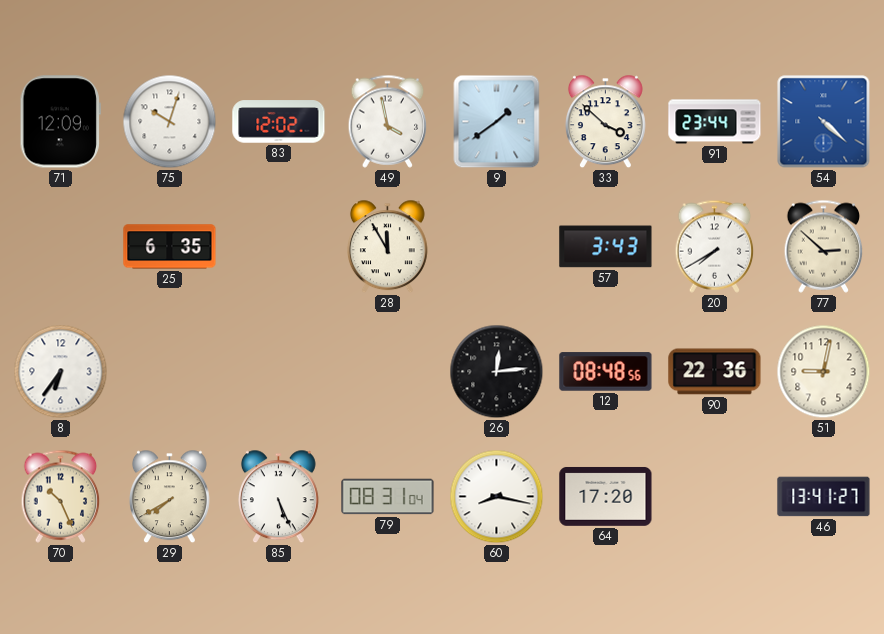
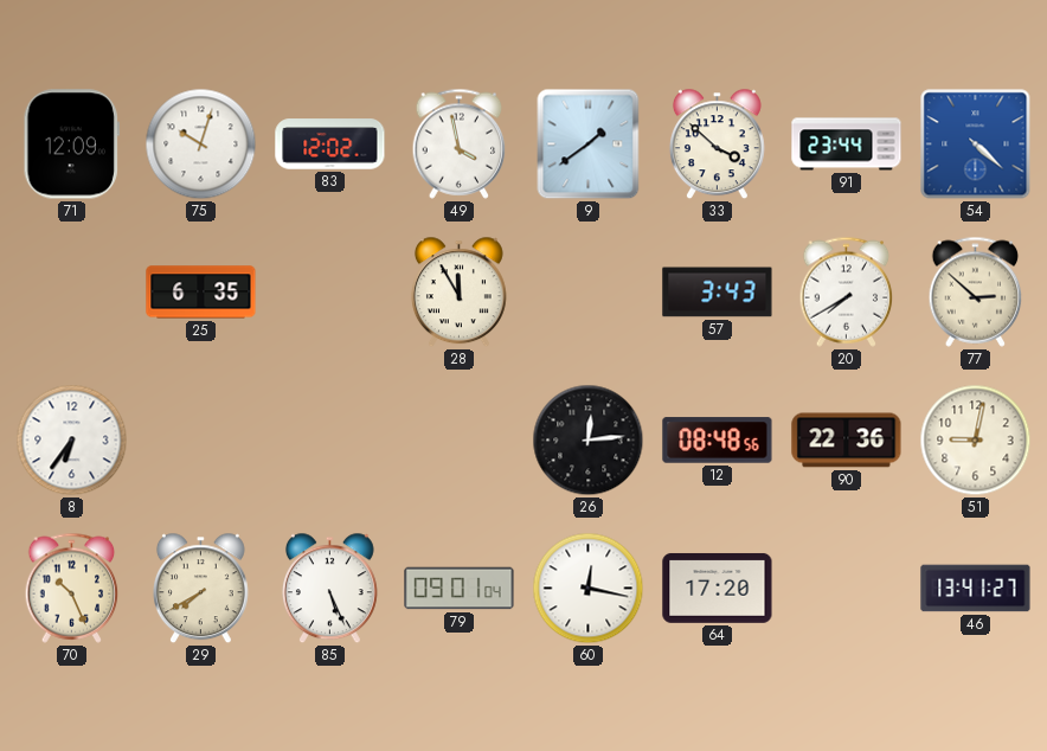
79: 08:31 -> 09:01
60: 8:17 -> 12:17
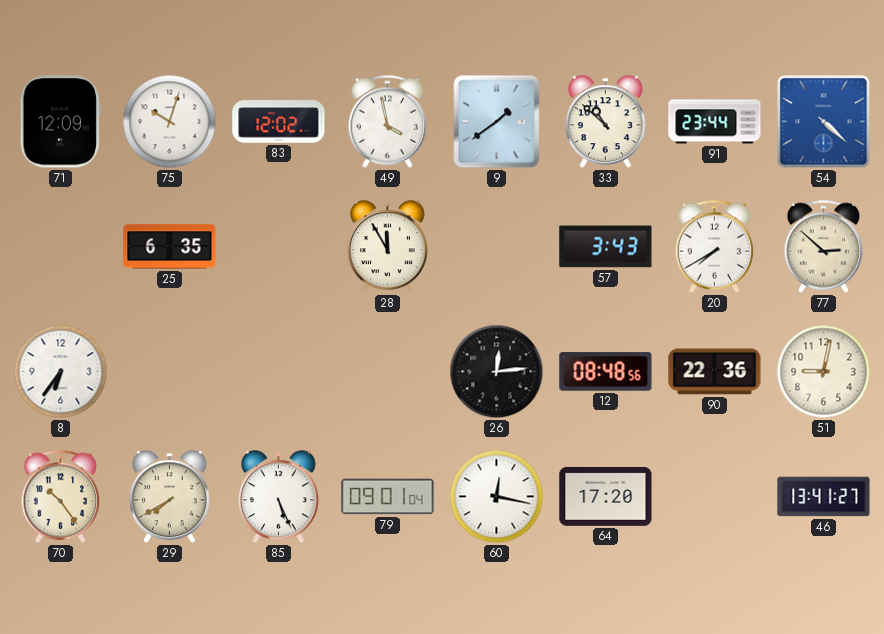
33: 3:52 -> 10:52
70: 10:26 -> 10:24
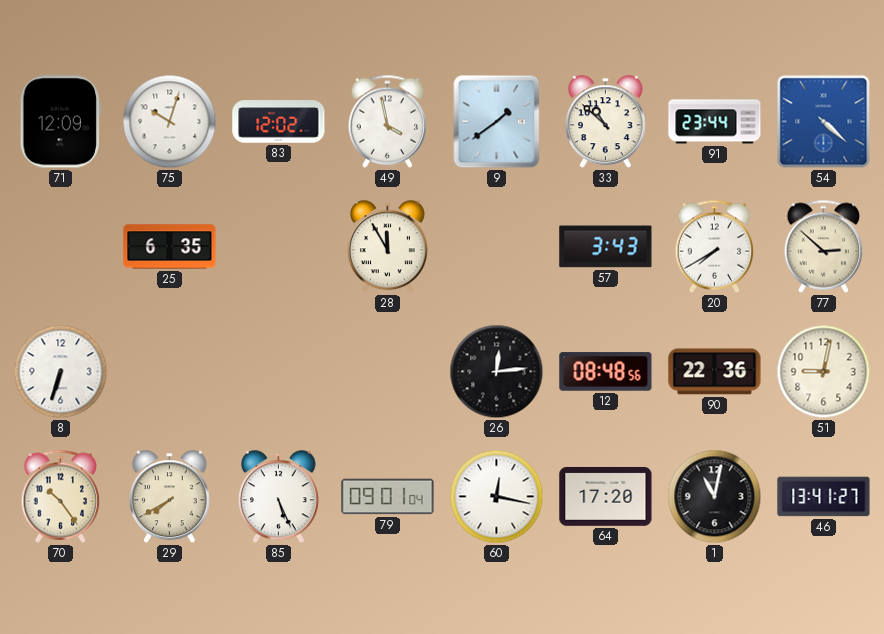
8: 6:36 -> 6:33
1: none -> 11:02
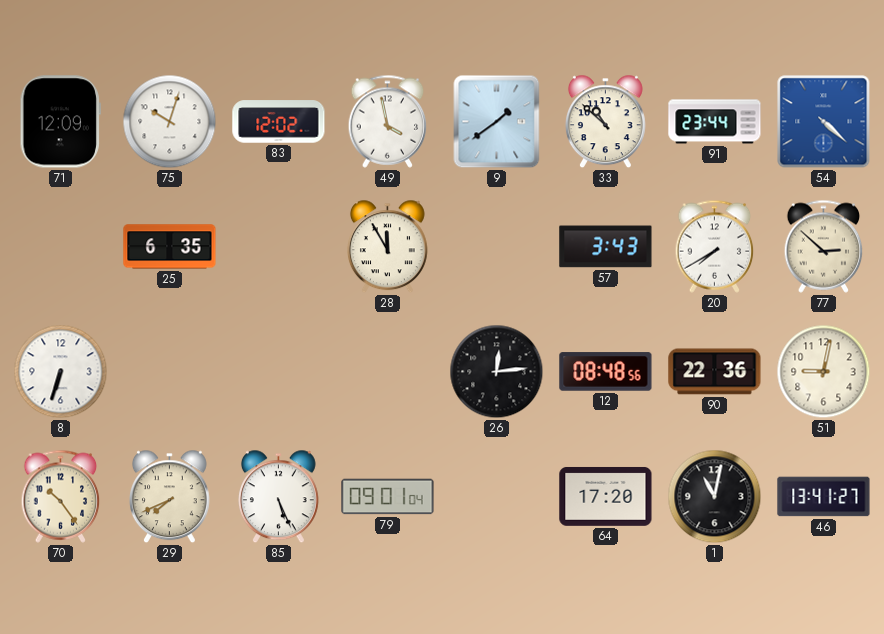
29: 7:40 -> 7:41
60: 12:17 -> none
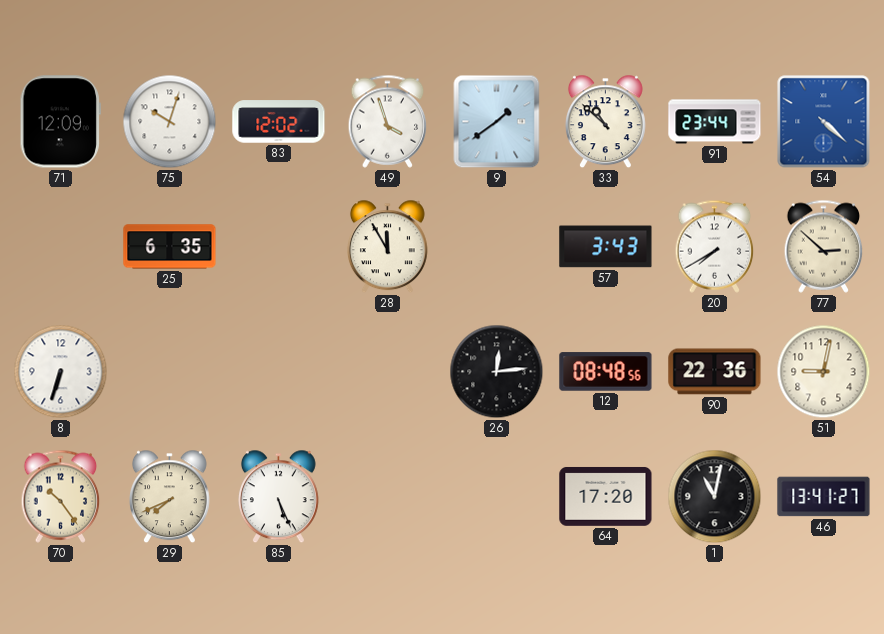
49: 3:58 -> 3:57
79: 09:01 -> none
